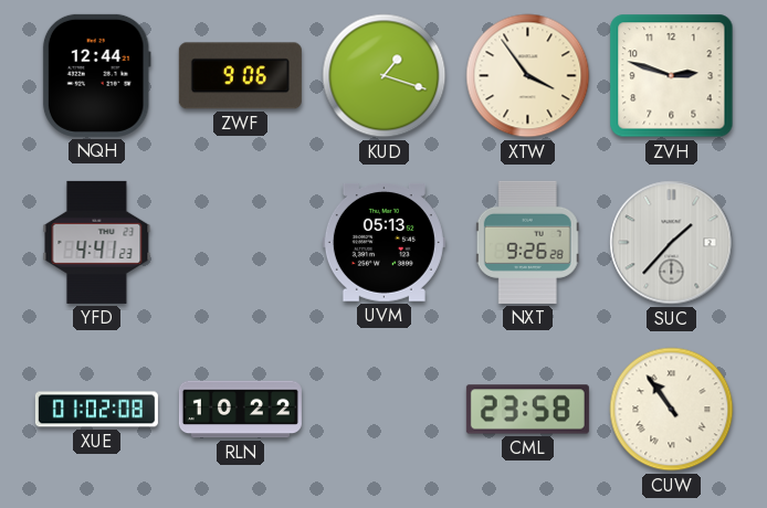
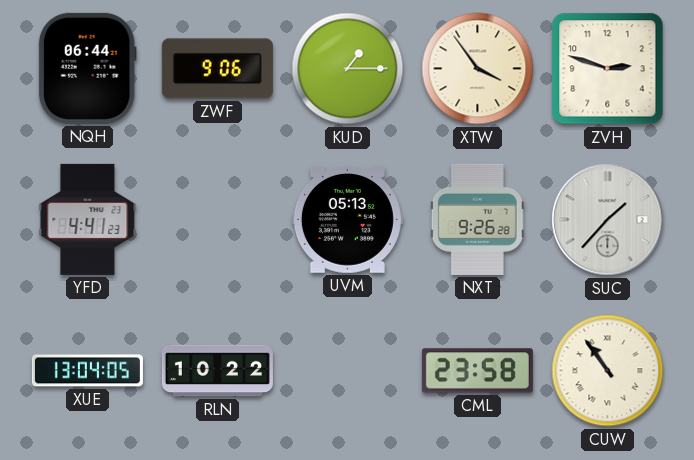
NQH: 12:44 -> 06:44
KUD: 1:18 -> 1:15
XUE: 01:02 -> 13:04
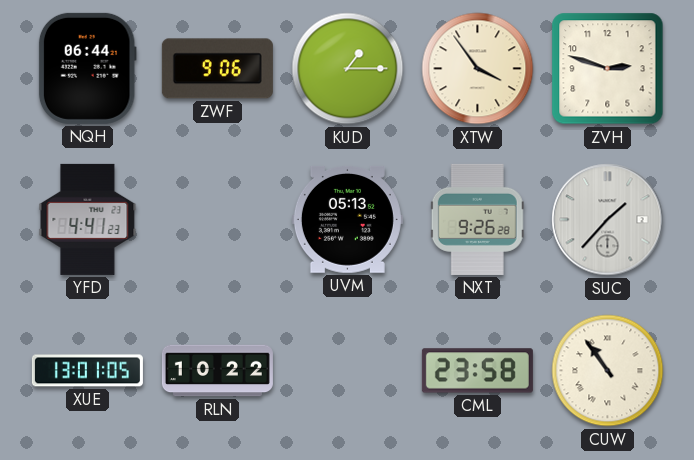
XUE: 13:04 -> 13:01
